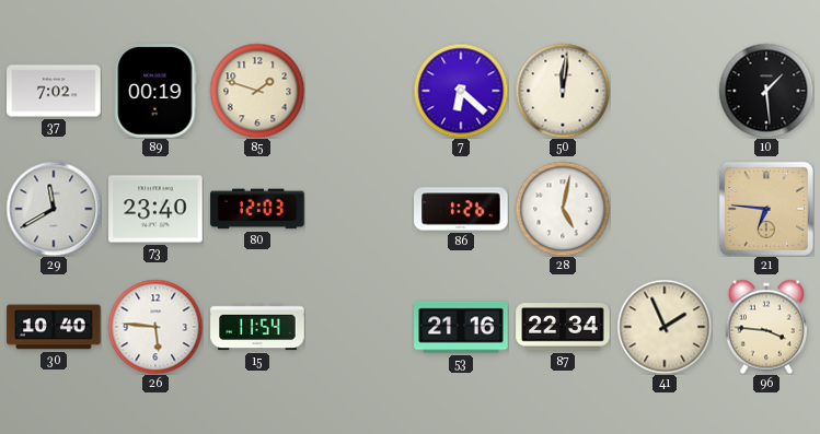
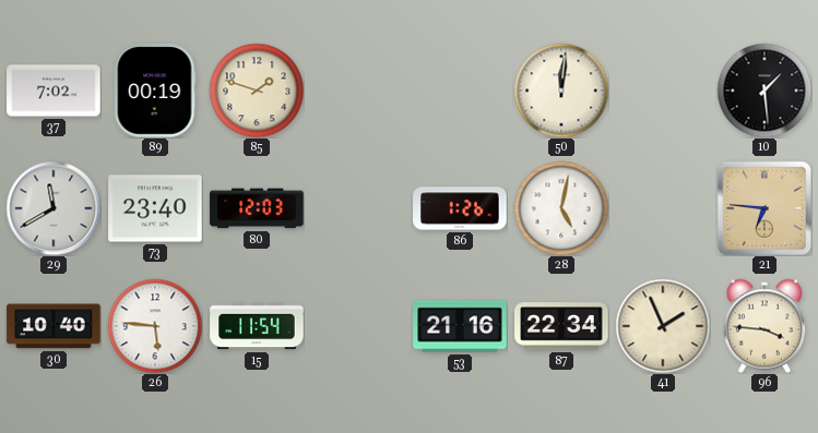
7: 6:22 -> none
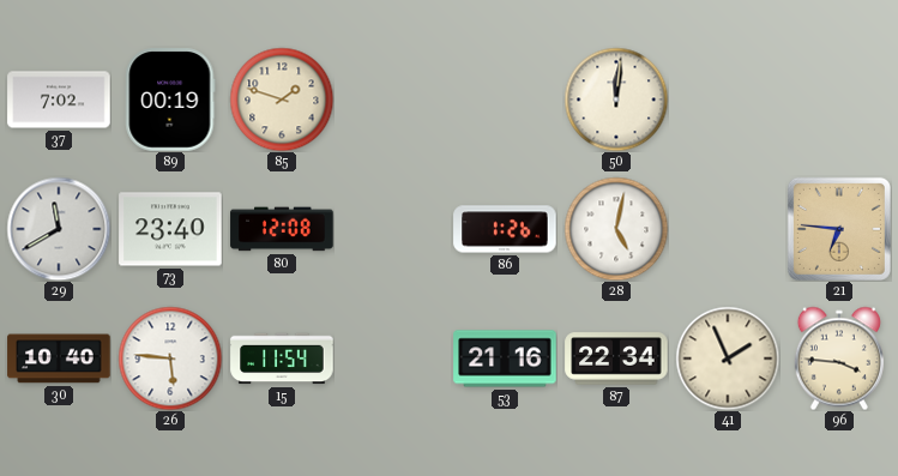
10: 1:29 -> none
80: 12:03 -> 12:08
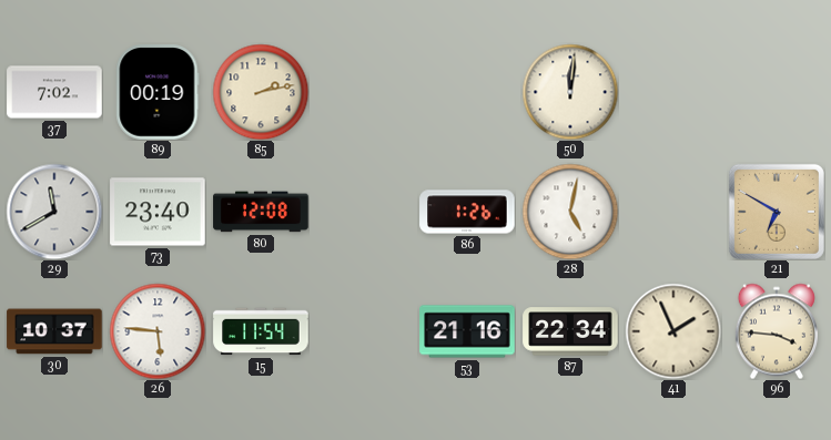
85: 1:48 -> 2:13
21: 6:46 -> 6:50
30: 10:40 -> 10:37
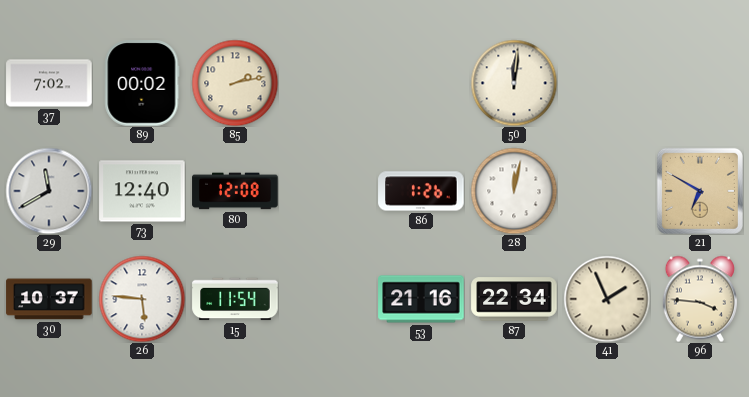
89: 00:19 -> 00:02
73: 23:40 -> 12:40
28: 5:02 -> 12:02
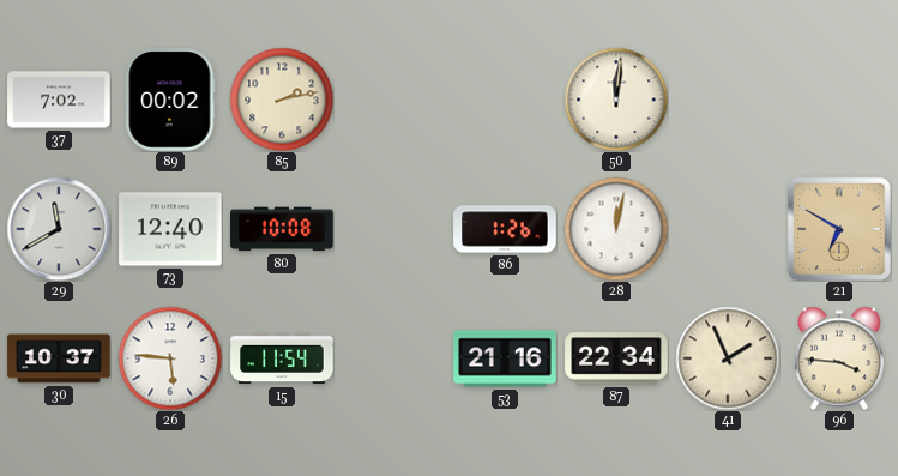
80: 12:08 -> 10:08
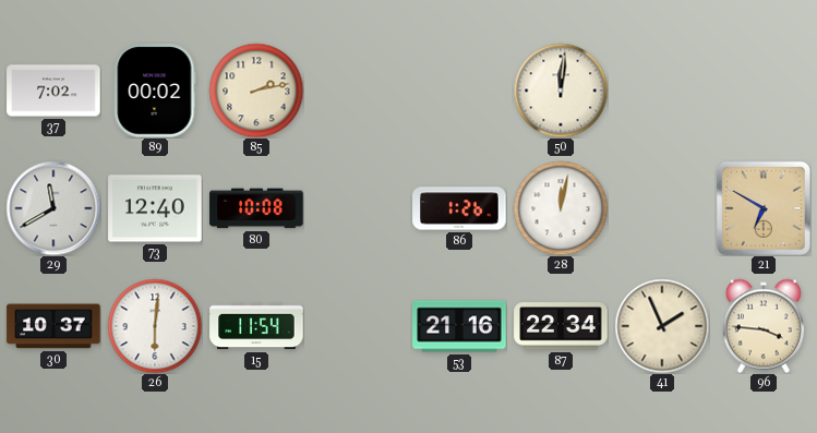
26: 5:46 -> 6:01
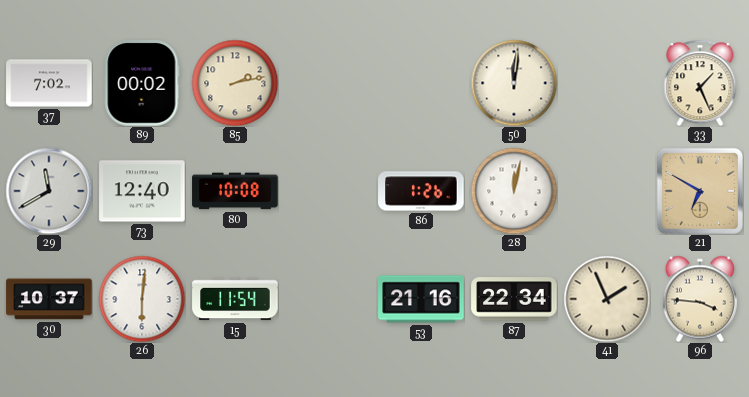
33: none -> 1:26
